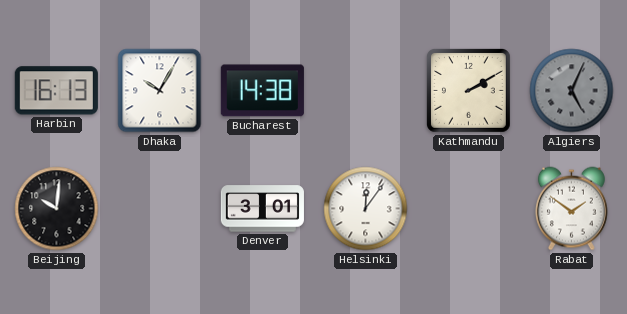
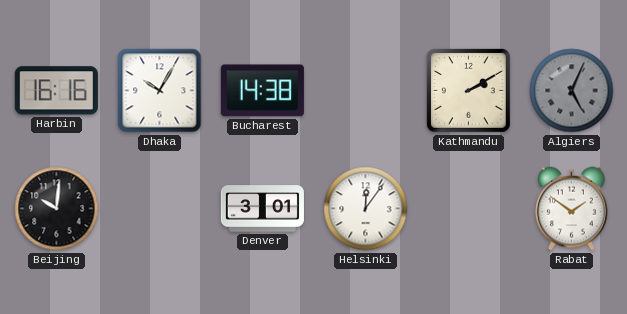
Harbin: 16:13 -> 16:16
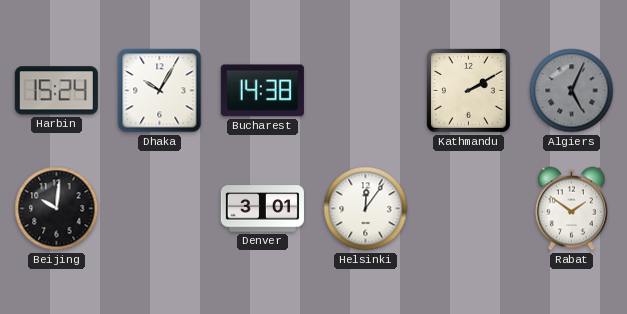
Harbin: 16:16 -> 15:24
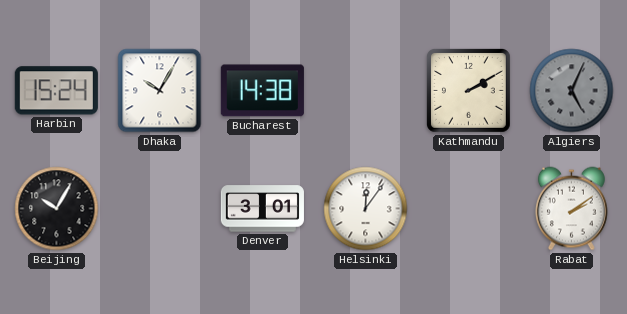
Beijing: 10:01 -> 10:05
Rabat: 1:51 -> 2:09
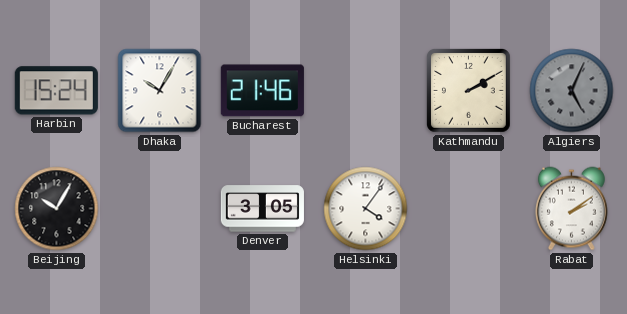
Bucharest: 14:38 -> 21:46
Denver: 3:01 -> 3:05
Helsinki: 12:06 -> 4:06
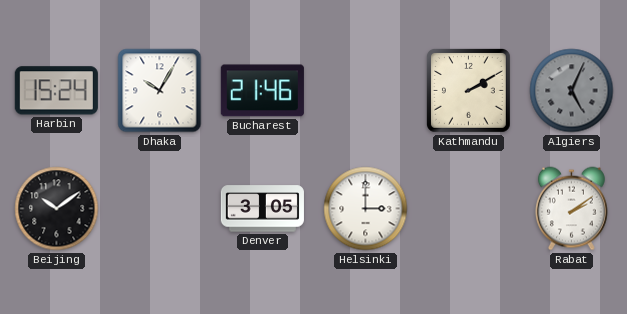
Beijing: 10:05 -> 10:09
Helsinki: 4:06 -> 3:00
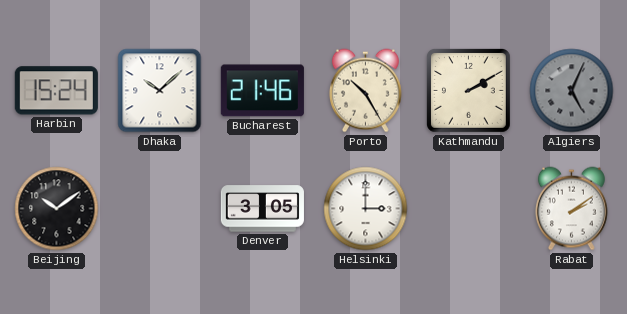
Dhaka: 10:05 -> 10:08
Porto: none -> 10:25
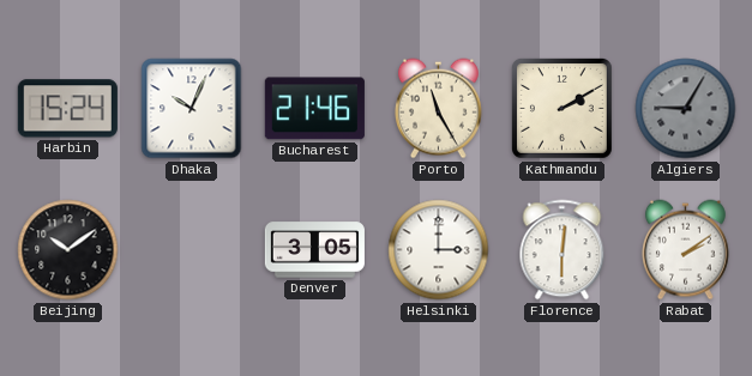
Dhaka: 10:08 -> 10:04
Porto: 10:25 -> 11:25
Algiers: 5:04 -> 9:05
Florence: none -> 6:01
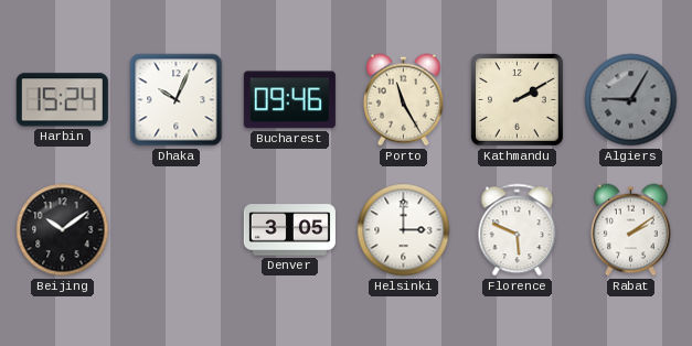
Bucharest: 21:46 -> 09:46
Florence: 6:01 -> 5:49
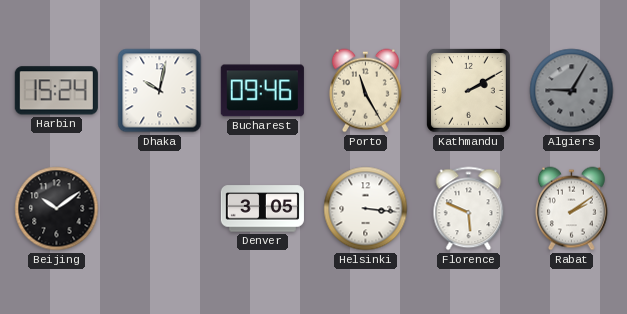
Dhaka: 10:04 -> 10:02
Helsinki: 3:00 -> 3:16
